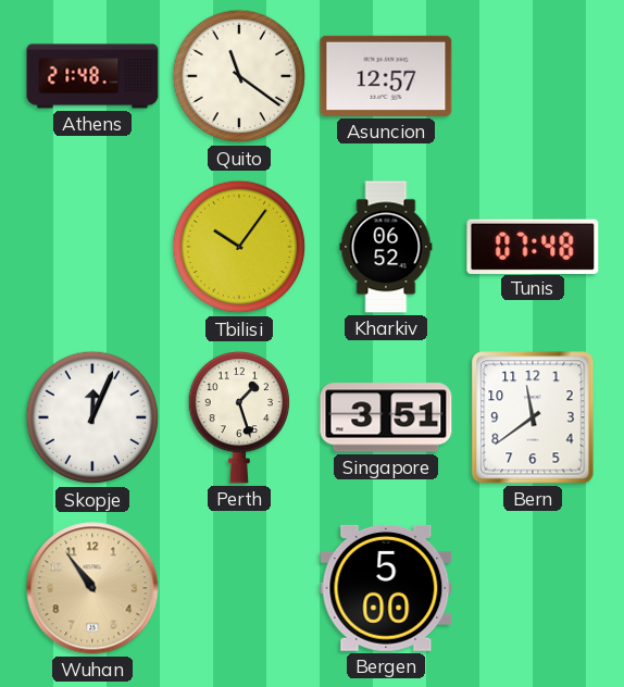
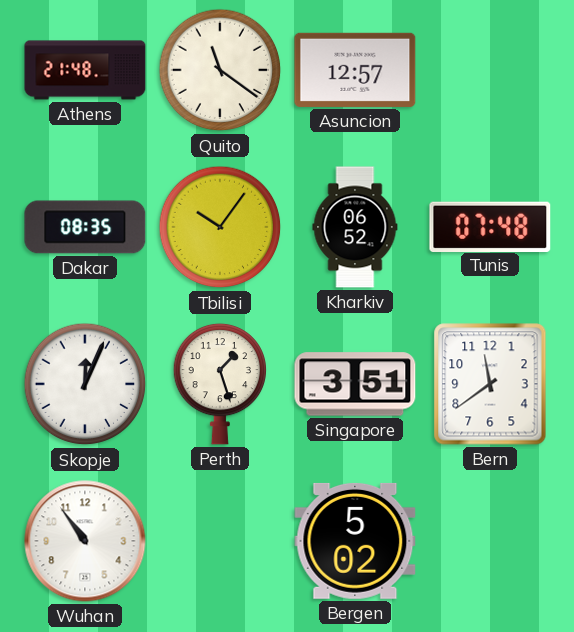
Dakar: none -> 08:35
Wuhan dial: champagne -> white
Bergen: 5:00 -> 5:02
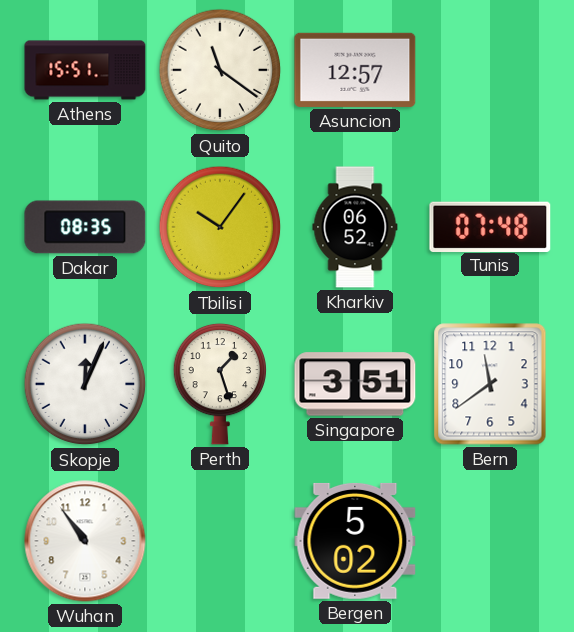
Athens: 21:48 -> 15:51
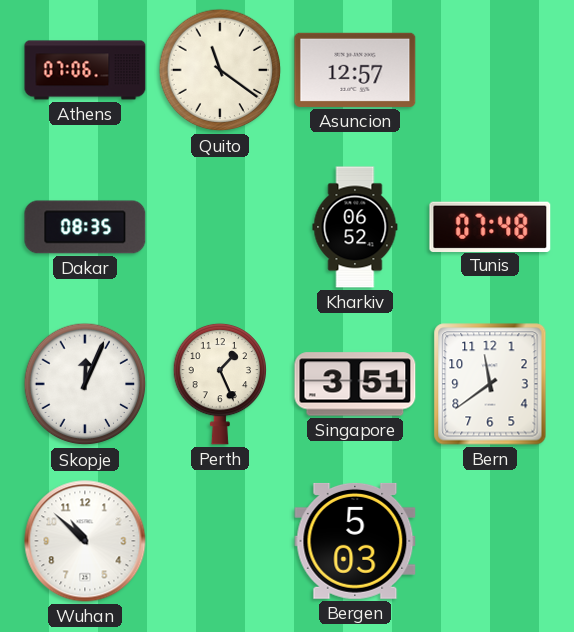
Athens: 15:51 -> 07:06
Tbilisi: 10:06 -> none
Perth: 1:27 -> 1:26
Wuhan: 10:54 -> 10:52
Bergen: 5:02 -> 5:03
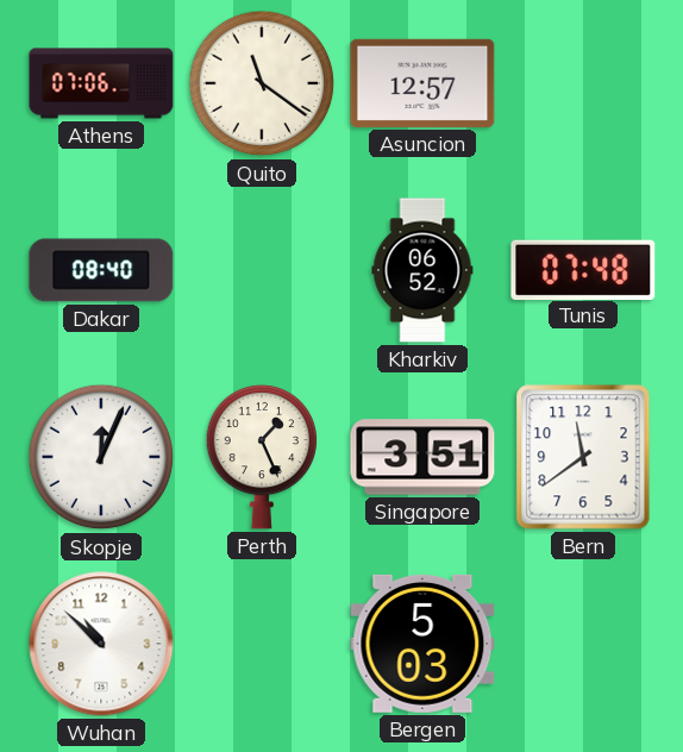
Dakar: 08:35 -> 08:40
